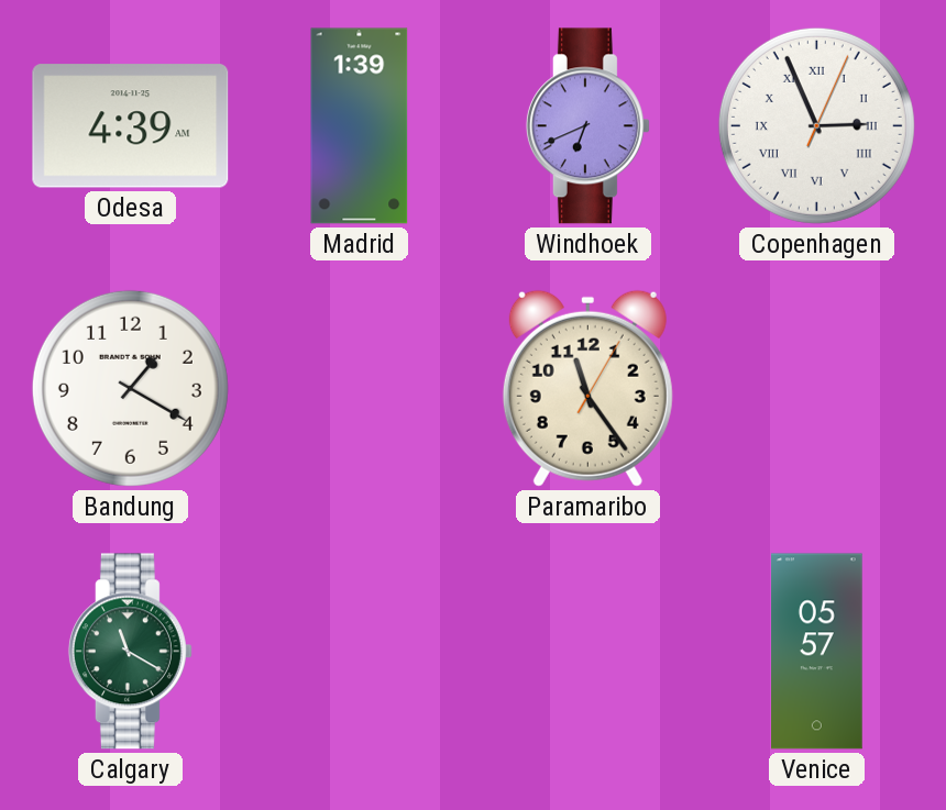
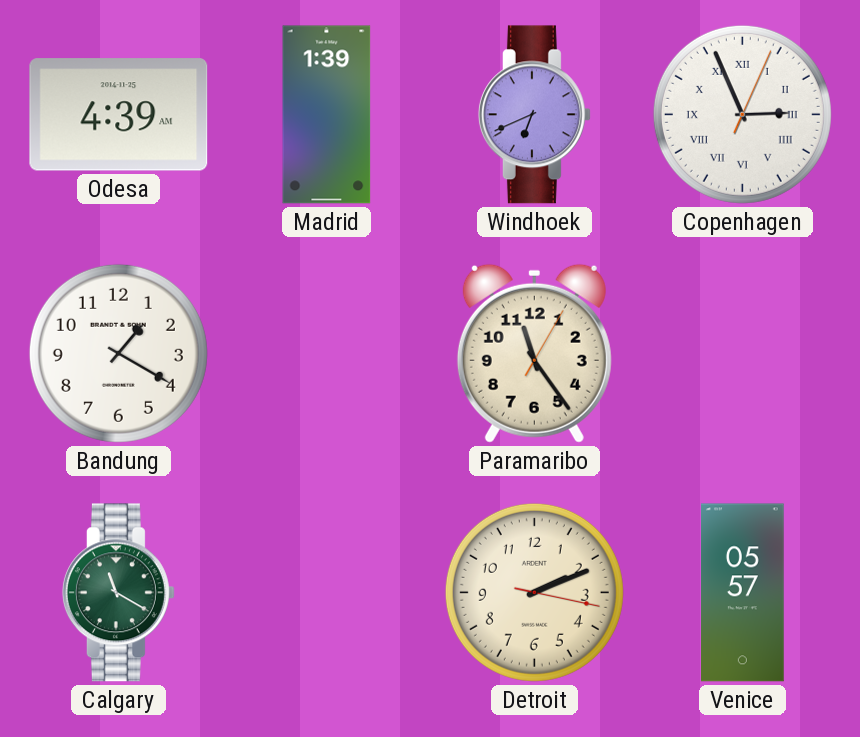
Detroit: none -> 2:11
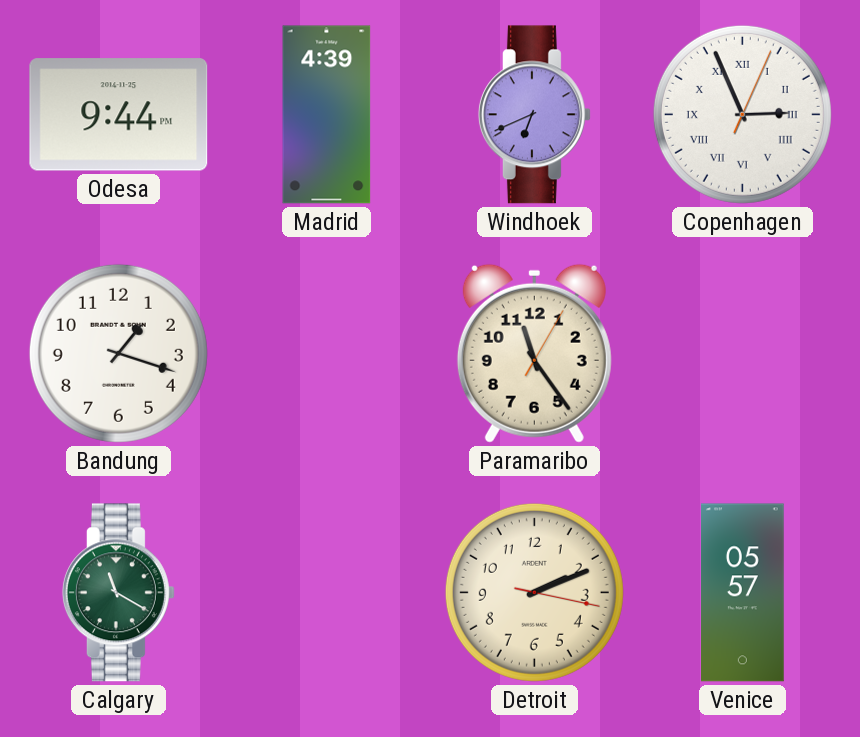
Odesa: 4:39 -> 9:44
Madrid: 1:39 -> 4:39
Bandung: 1:20 -> 1:18
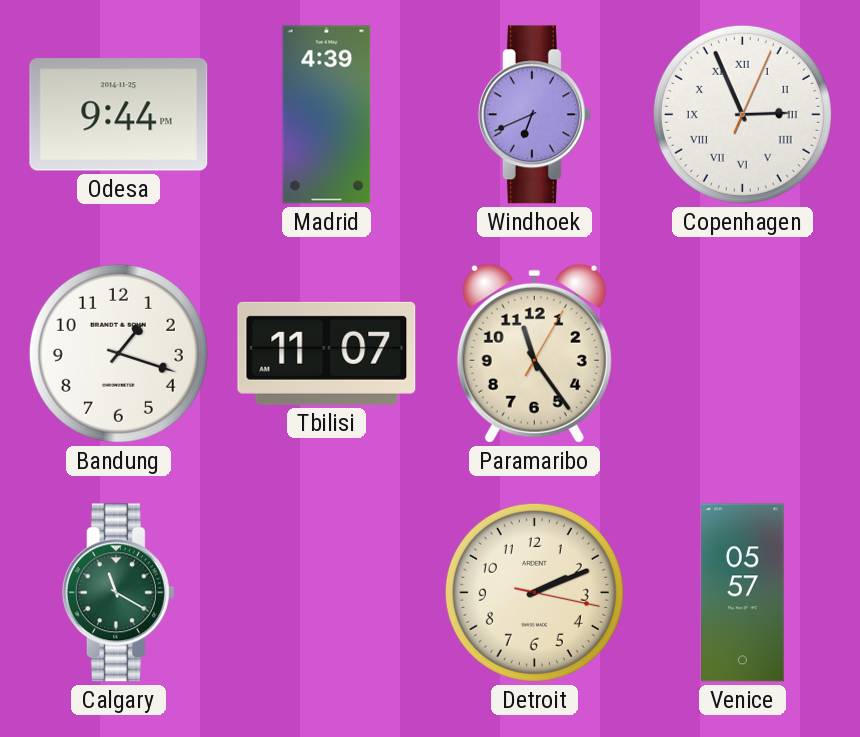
Tbilisi: none -> 11:07
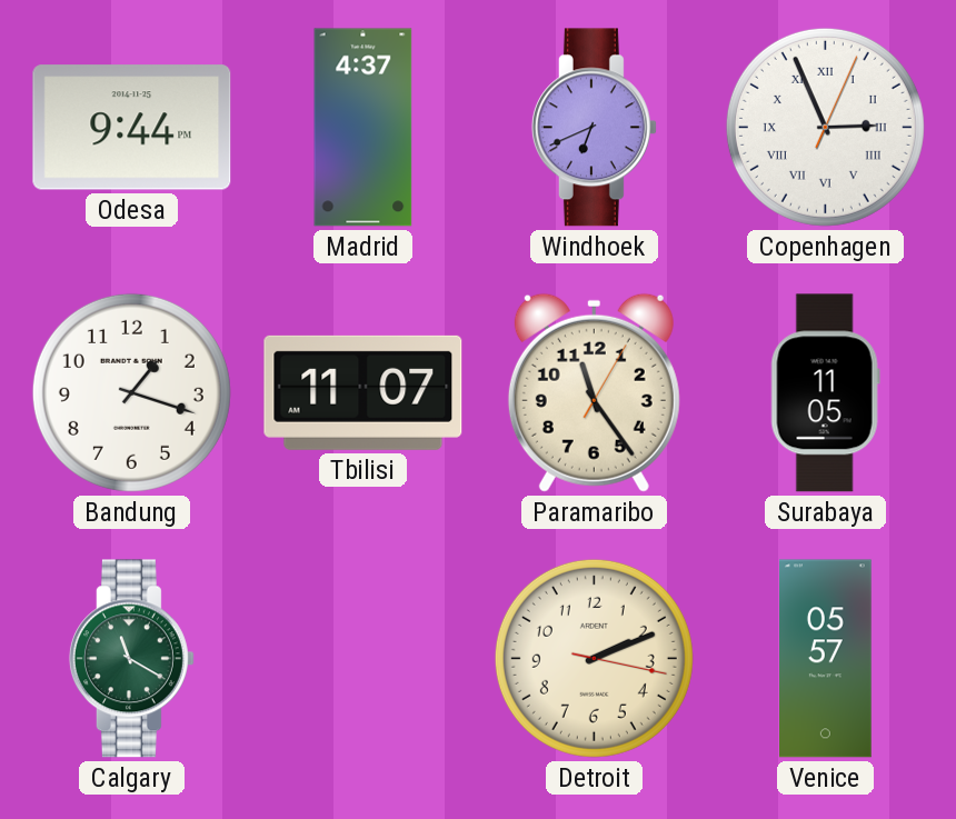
Madrid: 4:39 -> 4:37
Surabaya: none -> 11:05
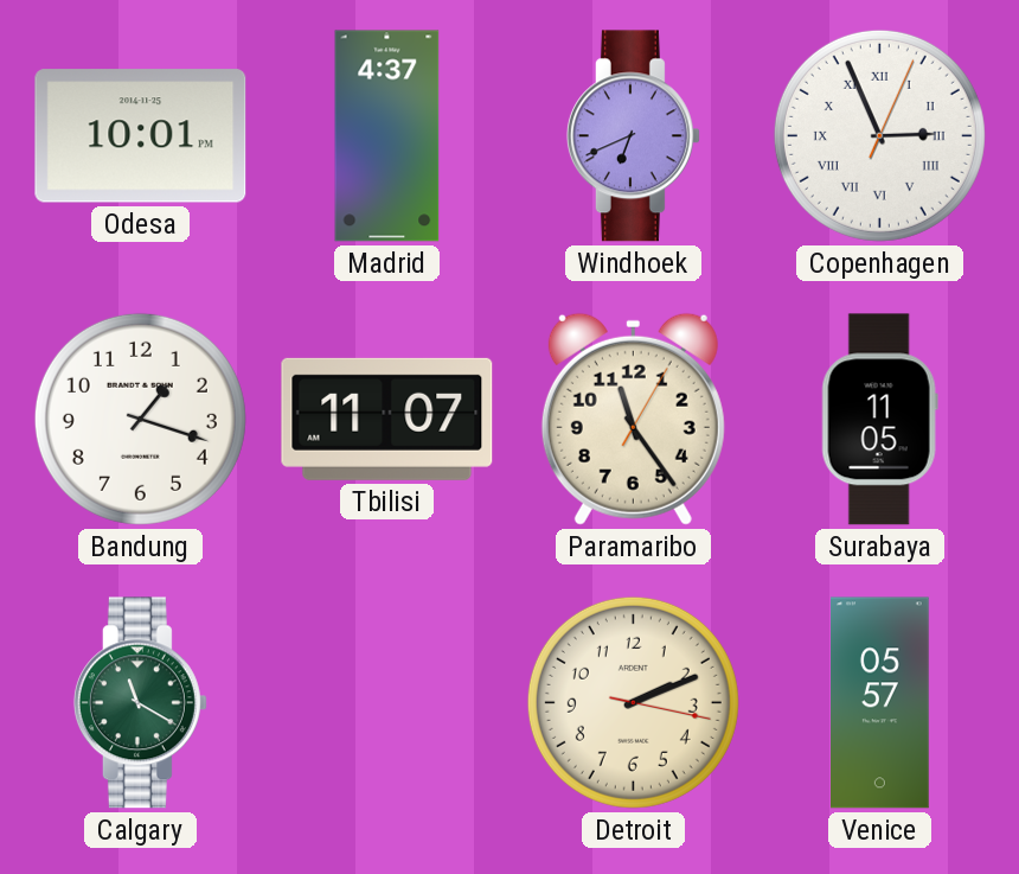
Odesa: 9:44 -> 10:01
